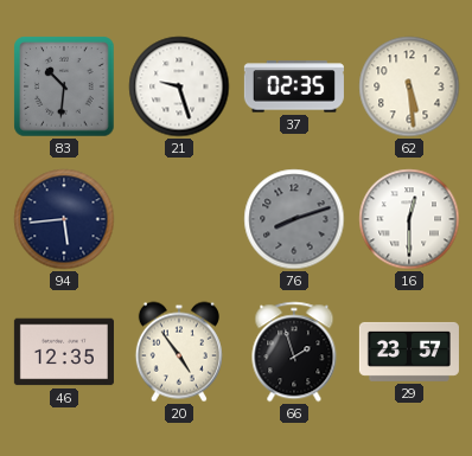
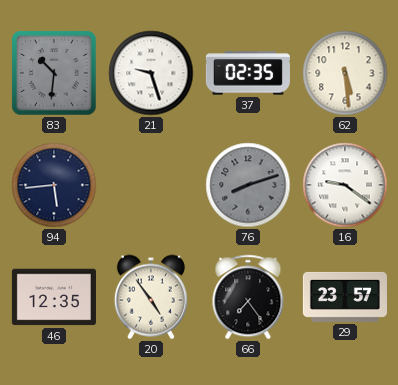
16: 12:30 -> 9:21
66: 1:57 -> 7:24
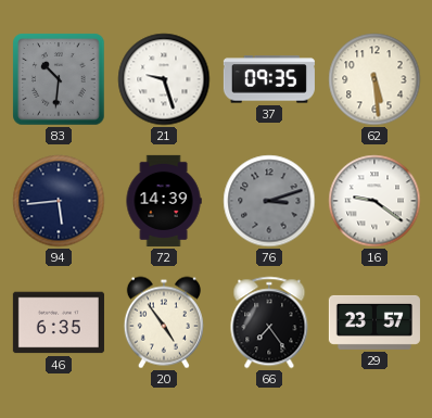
37: 02:35 -> 09:35
72: none -> 14:39
76: 8:12 -> 3:12
46: 12:35 -> 6:35
